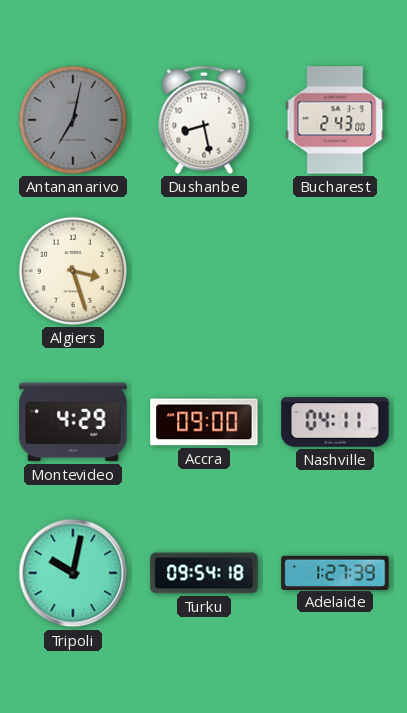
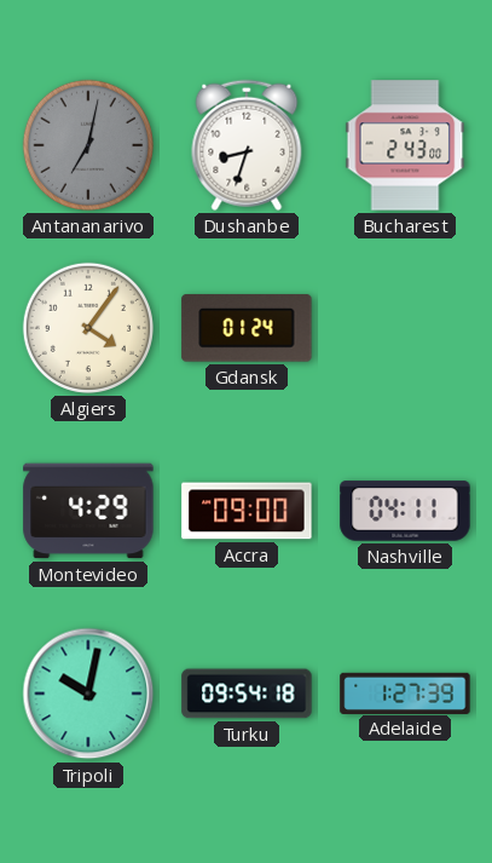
Dushanbe: 8:28 -> 8:33
Algiers: 3:27 -> 4:06
Gdansk: none -> 01:24
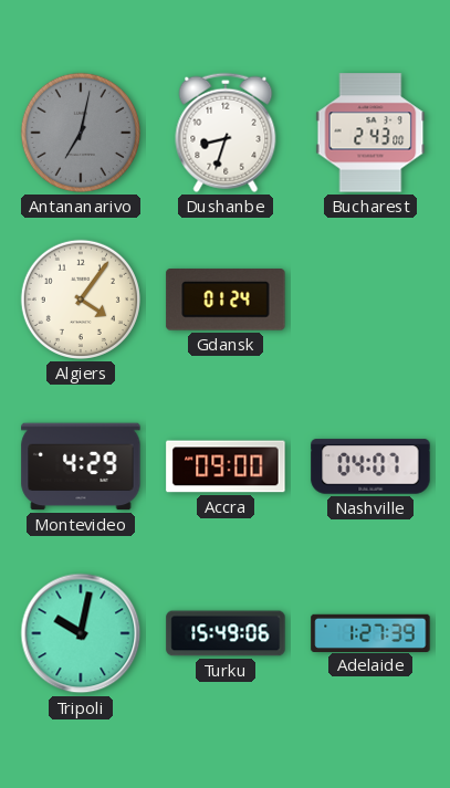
Nashville: 04:11 -> 04:07
Turku: 09:54 -> 15:49
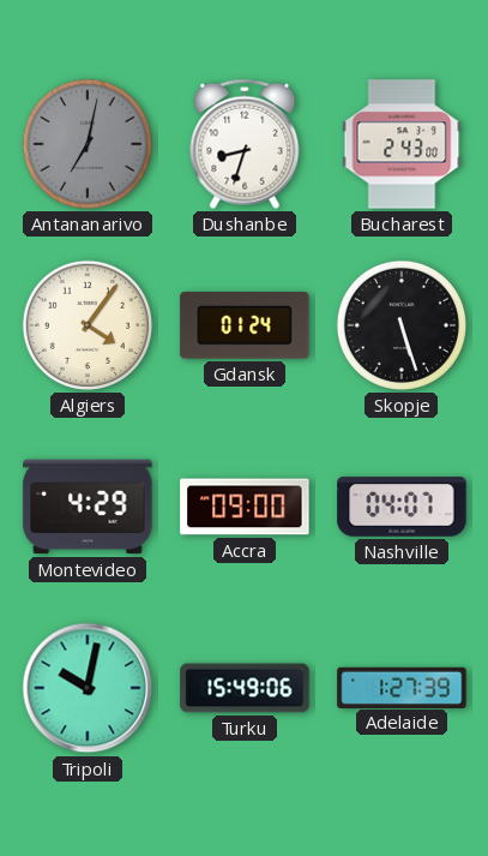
Skopje: none -> 5:27
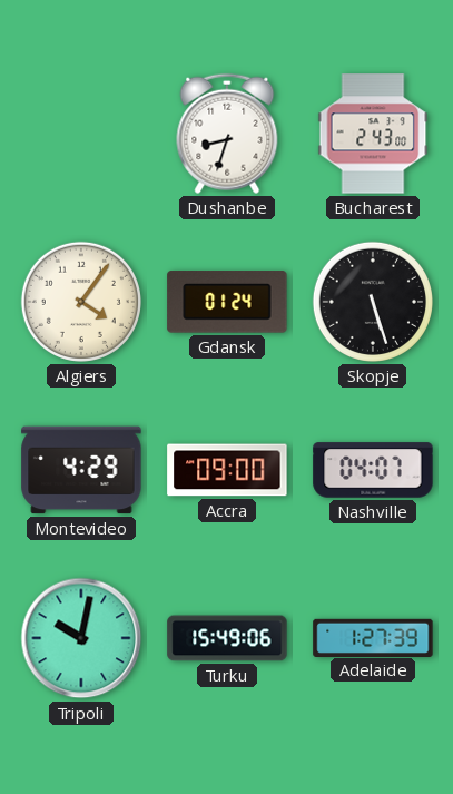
Antananarivo: 7:02 -> none
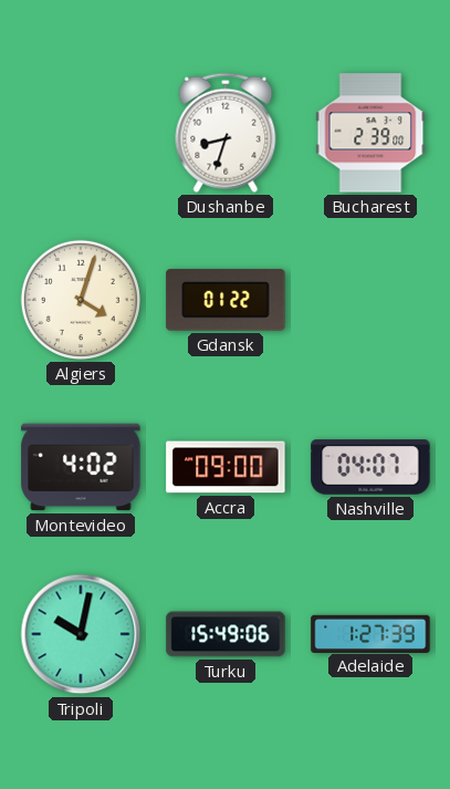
Bucharest: 2:43 -> 2:39
Algiers: 4:06 -> 4:03
Gdansk: 01:24 -> 01:22
Skopje: 5:27 -> none
Montevideo: 4:29 -> 4:02
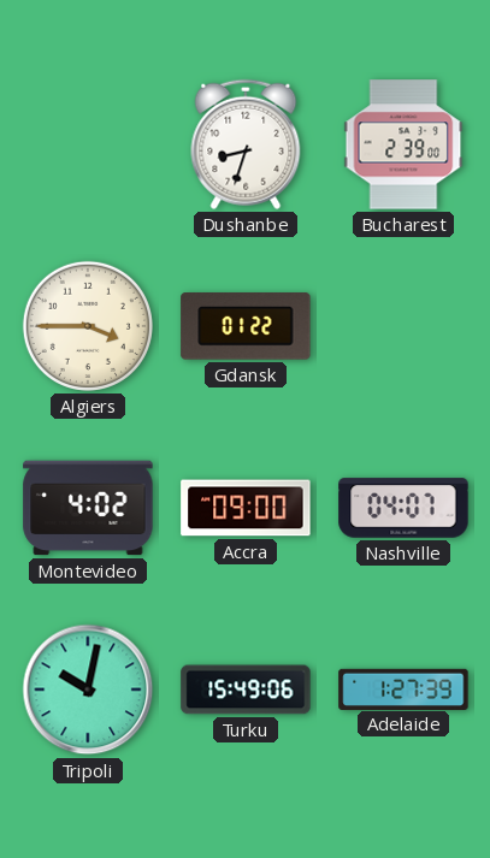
Algiers: 4:03 -> 3:45
